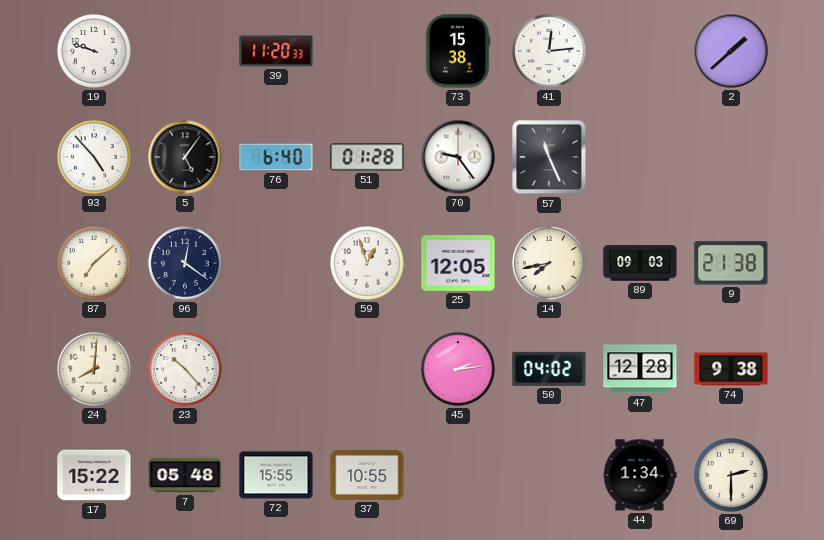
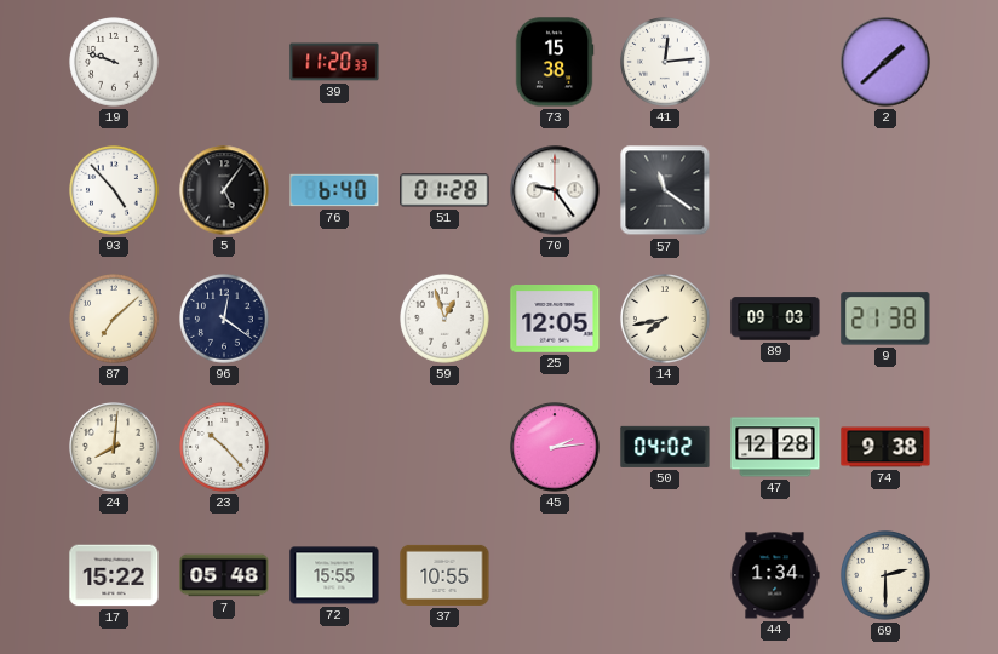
57: 11:26 -> 11:21
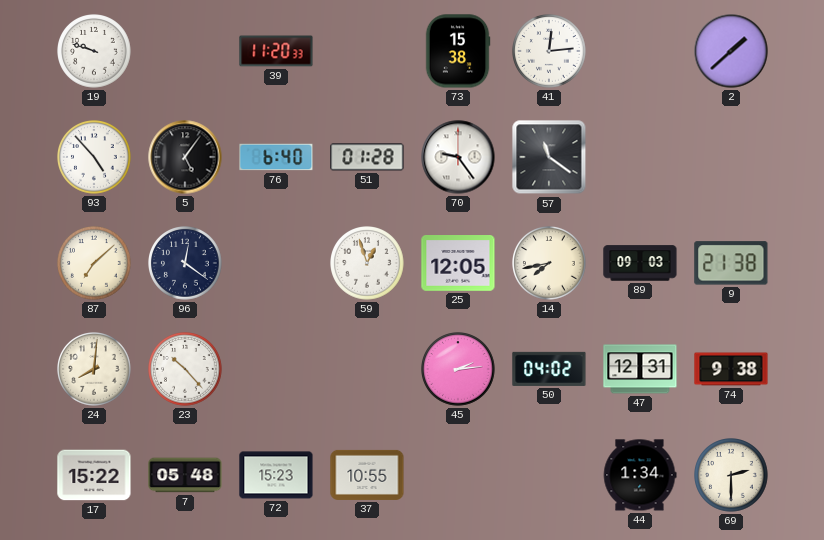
47: 12:28 -> 12:31
72: 15:55 -> 15:23
